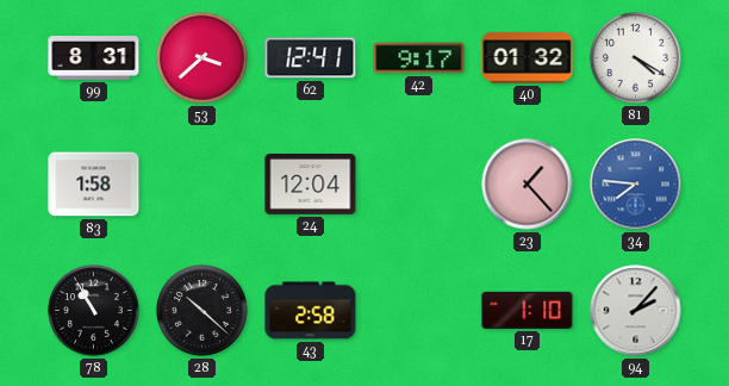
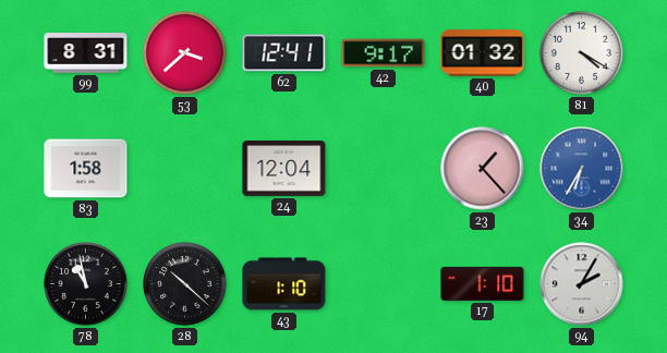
34: 7:46 -> 6:35
78: 10:55 -> 10:58
43: 2:58 -> 1:10
94: 2:07 -> 2:05
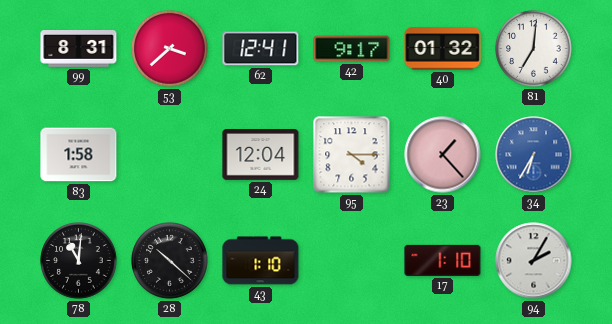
81: 4:20 -> 7:01
95: none -> 4:15
78: 10:58 -> 11:01
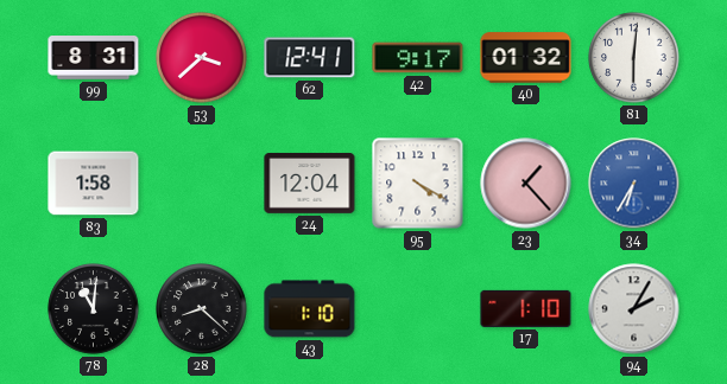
81: 7:01 -> 6:01
95: 4:15 -> 4:20
28: 10:22 -> 8:22
